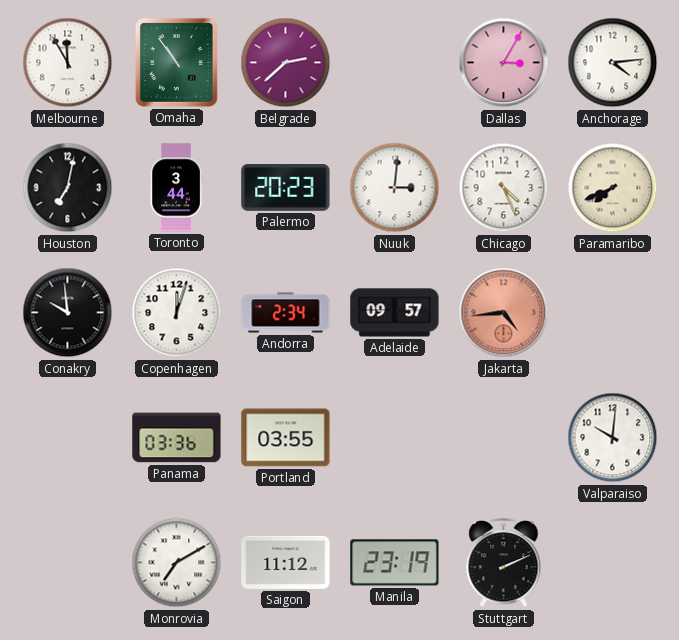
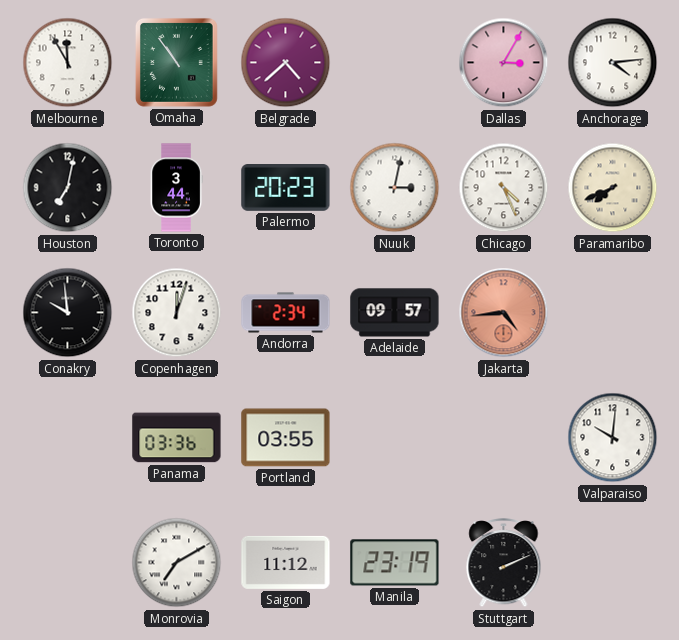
Belgrade: 2:38 -> 4:38
Nuuk: 3:01 -> 3:02
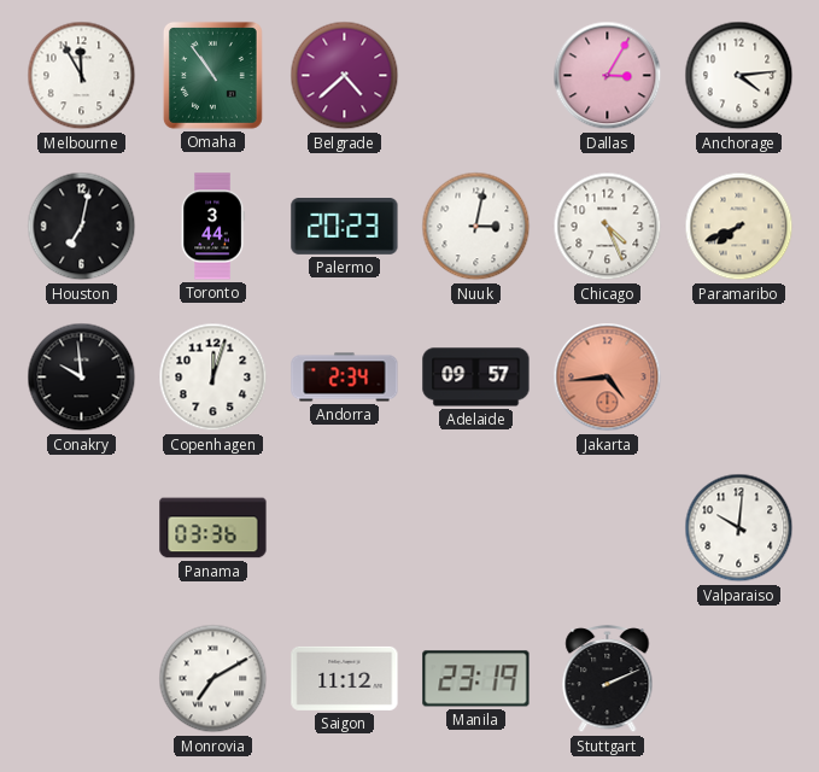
Portland: 03:55 -> none
